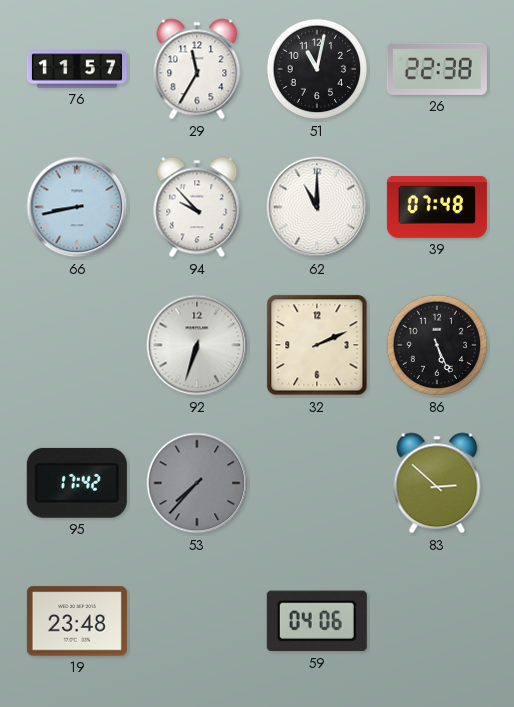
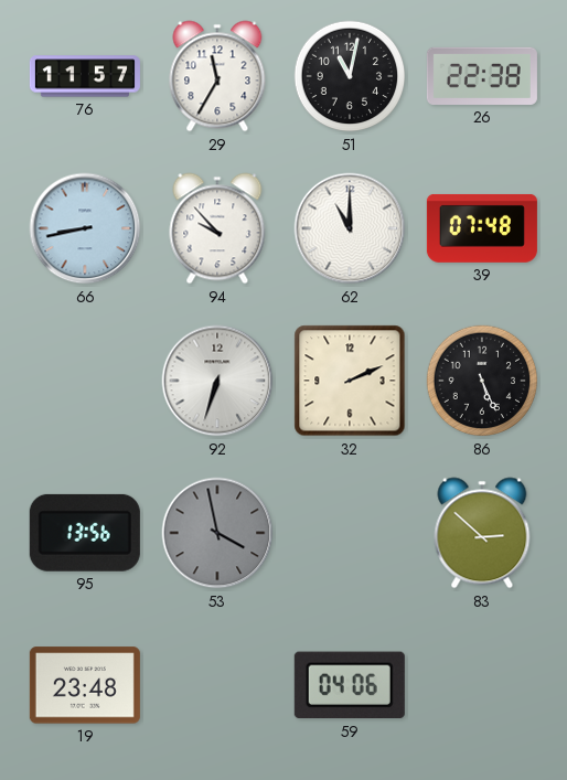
95: 17:42 -> 13:56
53: 7:37 -> 3:58
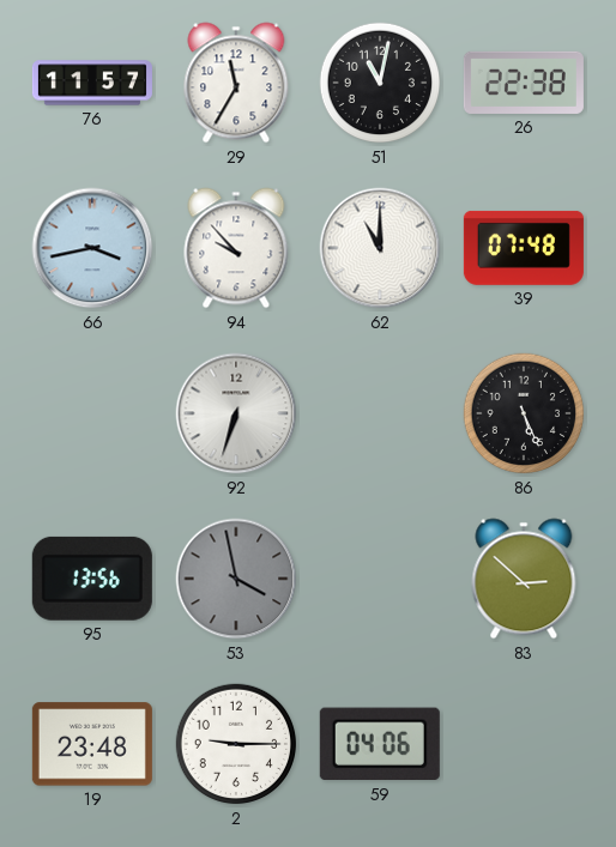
66: 8:43 -> 3:43
32: 2:11 -> none
2: none -> 9:15
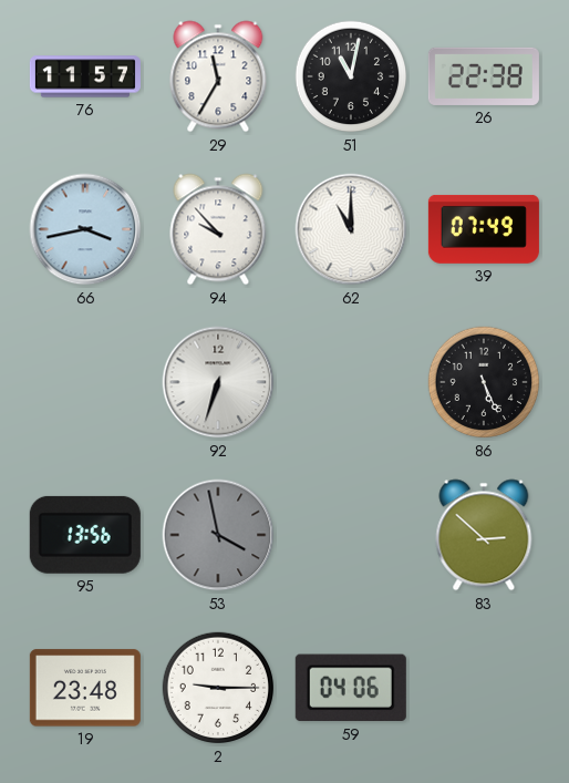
39: 07:48 -> 07:49
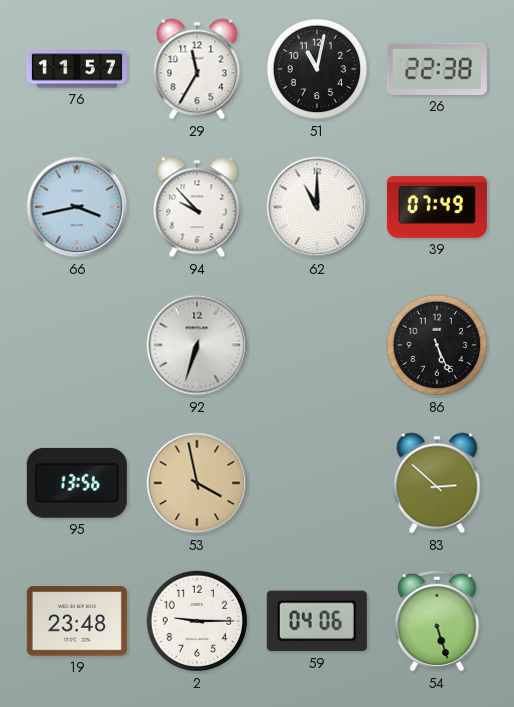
53 dial: grey -> champagne
54: none -> 5:27
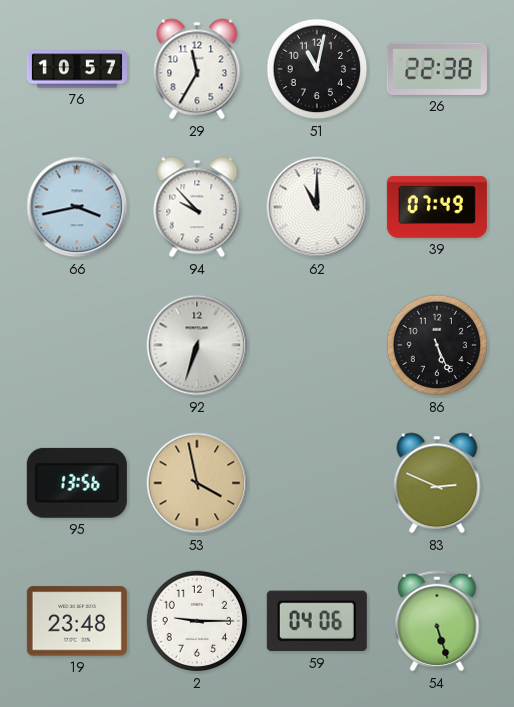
76: 11:57 -> 10:57
83: 2:52 -> 2:49
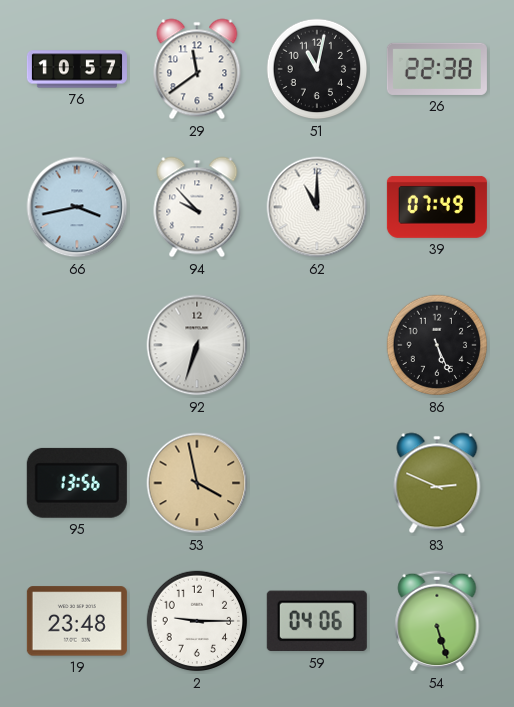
29: 11:35 -> 11:39
